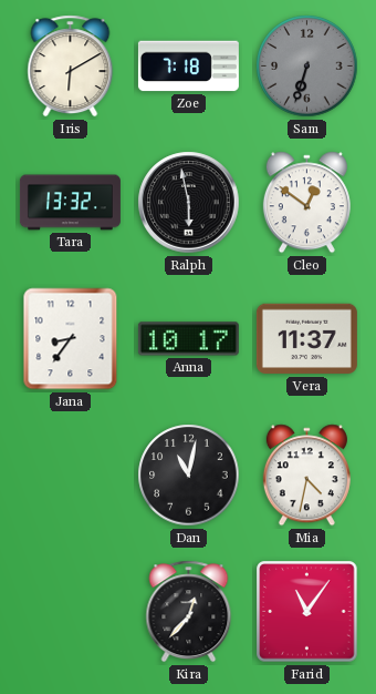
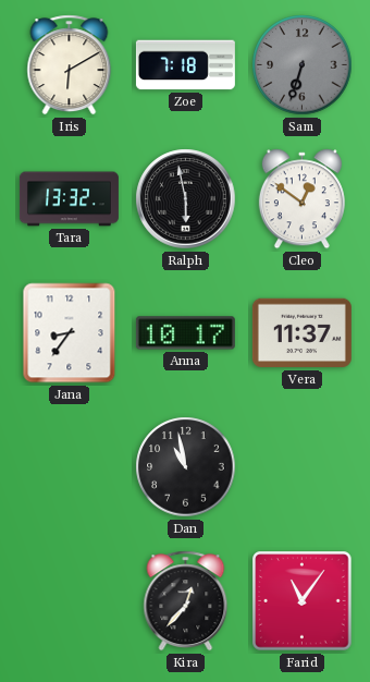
Dan: 11:02 -> 10:58
Mia: 4:32 -> none
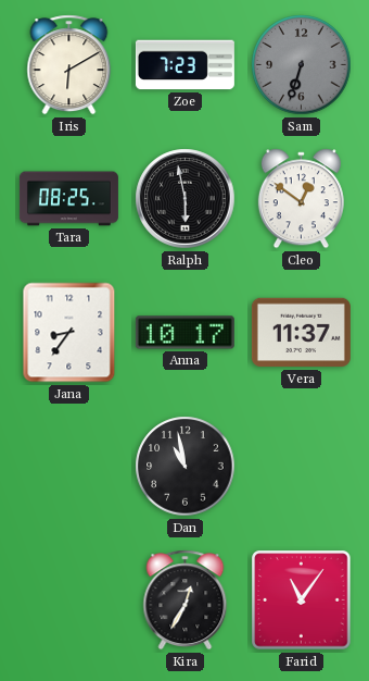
Zoe: 7:18 -> 7:23
Tara: 13:32 -> 08:25
Kira: 12:37 -> 12:35
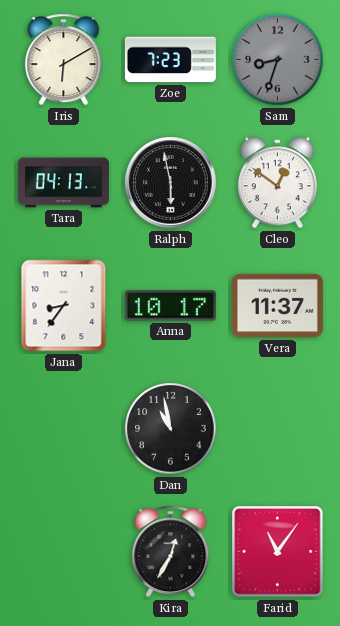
Sam: 6:33 -> 8:33
Tara: 08:25 -> 04:13
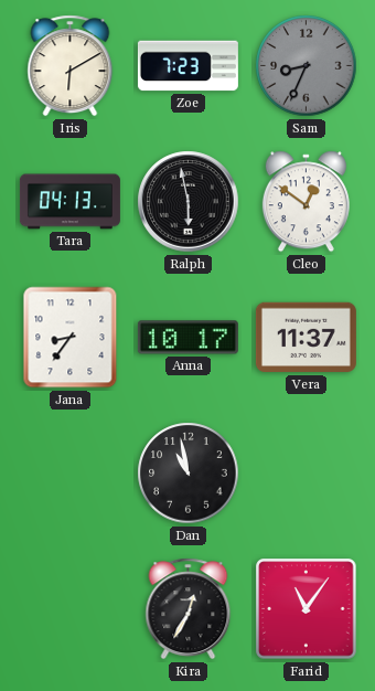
Sam: 8:33 -> 8:34
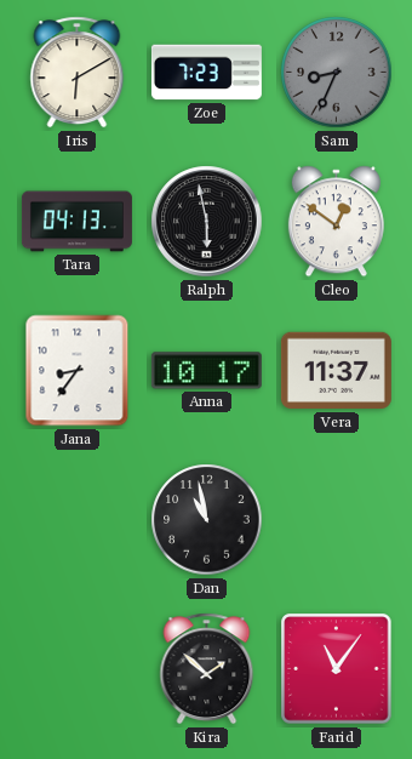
Kira: 12:35 -> 1:52
